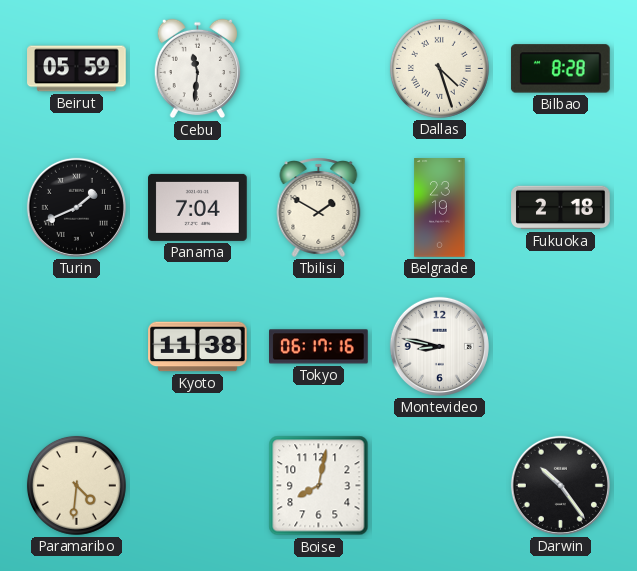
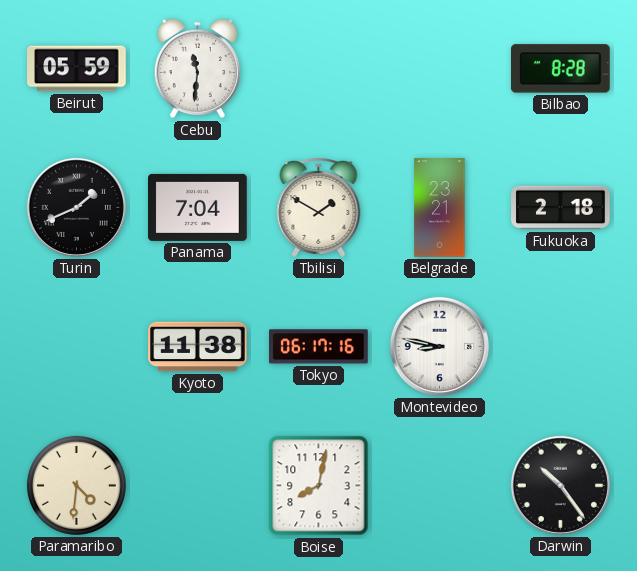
Dallas: 4:27 -> none
Belgrade: 23:19 -> 23:21
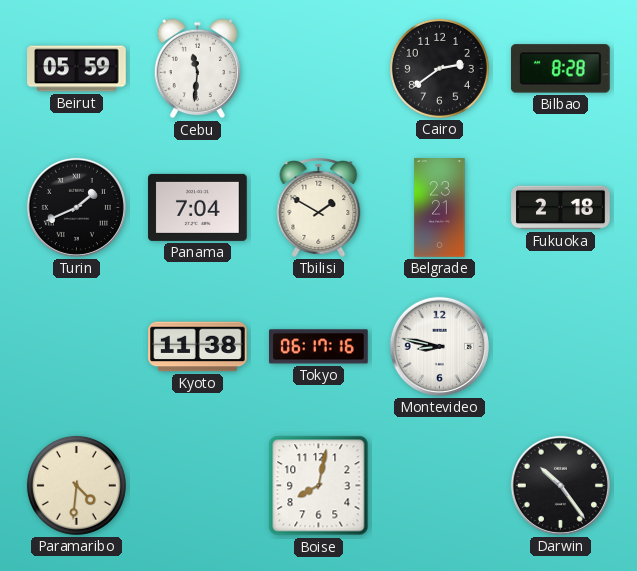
Cairo: none -> 2:39
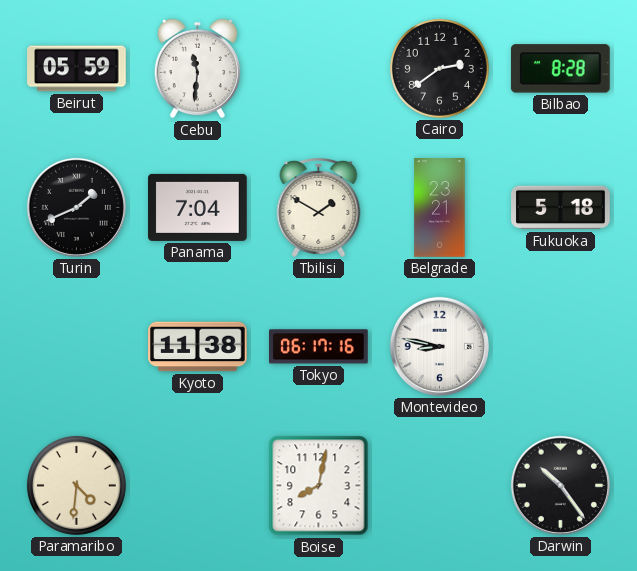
Fukuoka: 2:18 -> 5:18
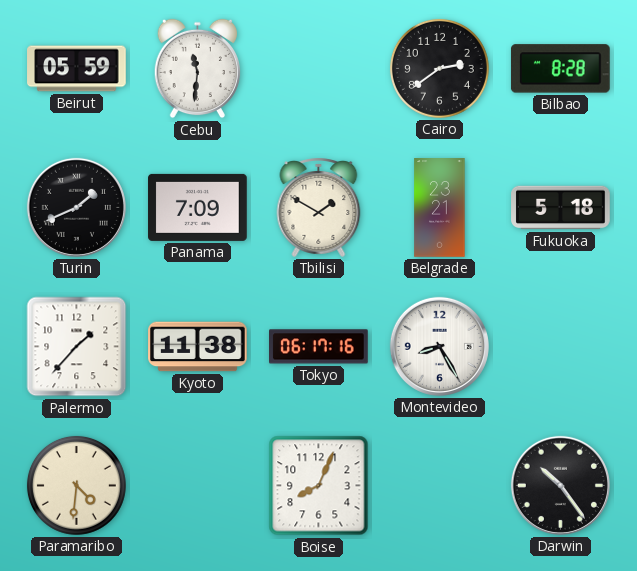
Panama: 7:04 -> 7:09
Palermo: none -> 1:37
Montevideo: 8:47 -> 8:25
Boise: 8:02 -> 8:04
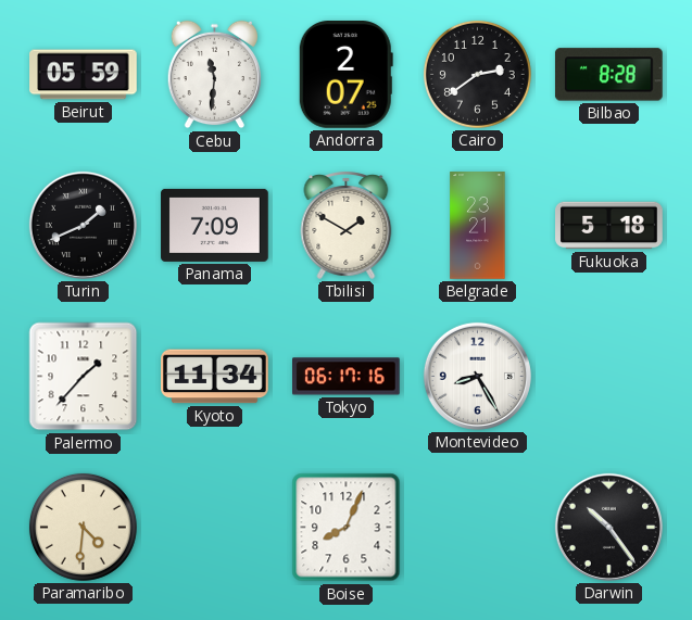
Andorra: none -> 2:07
Kyoto: 11:38 -> 11:34
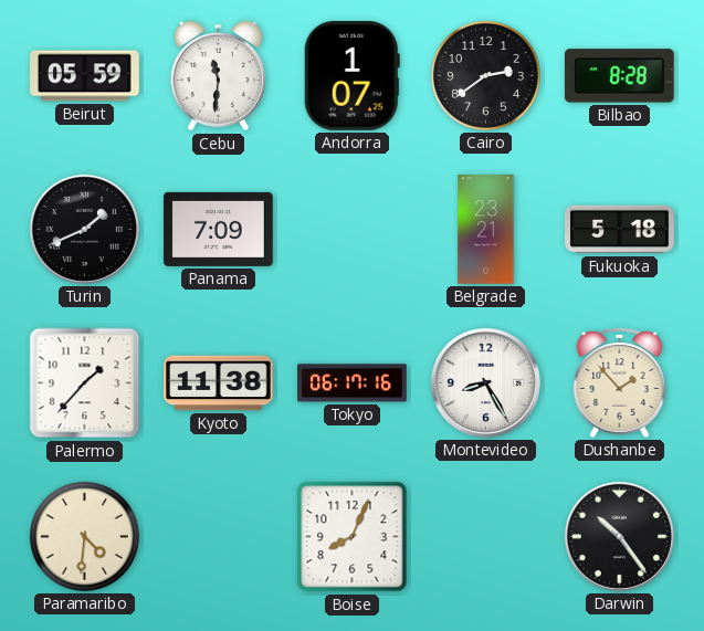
Andorra: 2:07 -> 1:07
Tbilisi: 1:50 -> none
Kyoto: 11:34 -> 11:38
Dushanbe: none -> 1:53
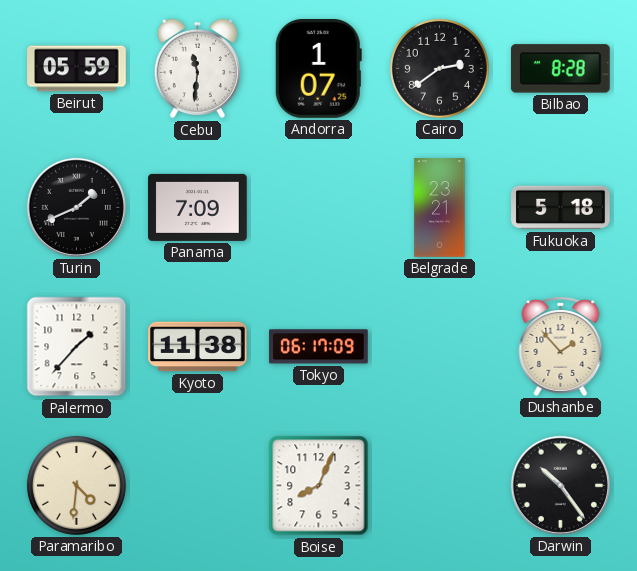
Tokyo: 06:17:16 -> 06:17:09
Montevideo: 8:25 -> none
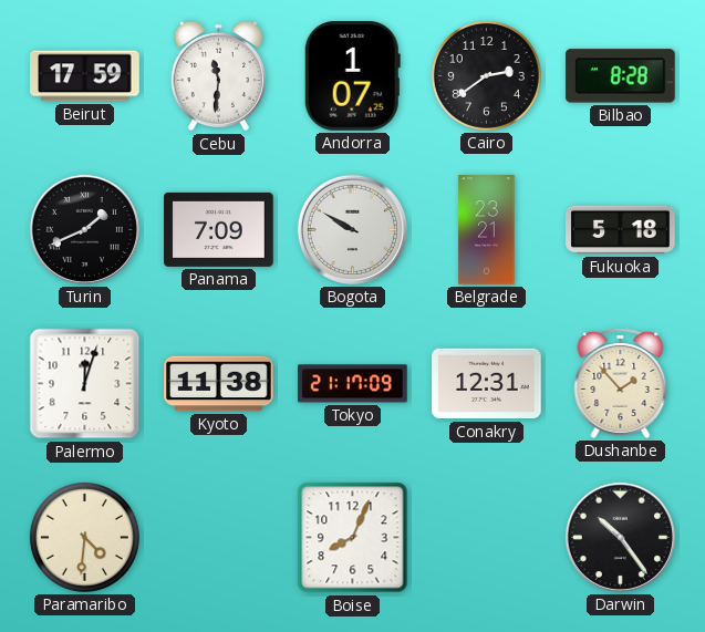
Beirut: 05:59 -> 17:59
Bogota: none -> 9:50
Palermo: 1:37 -> 12:03
Tokyo: 06:17 -> 21:17
Conakry: none -> 12:31
